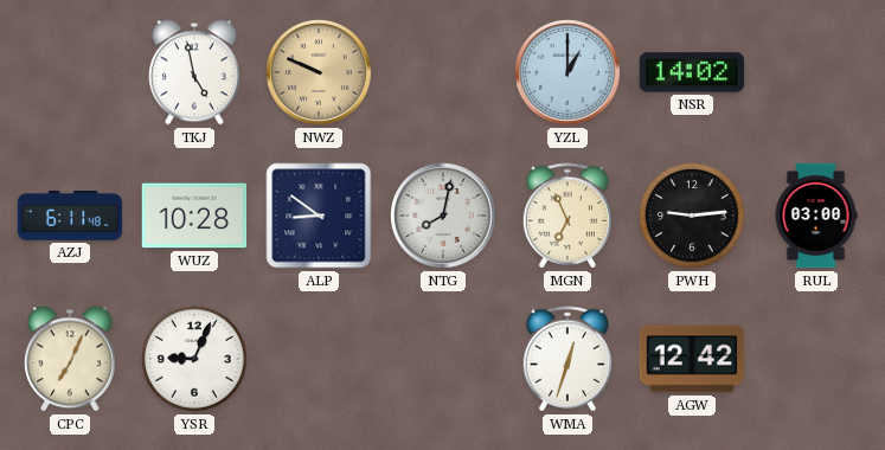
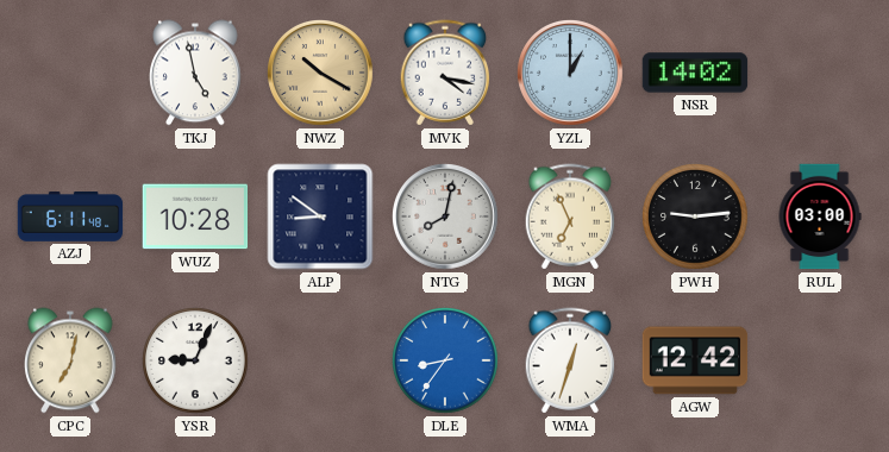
NWZ: 9:49 -> 10:20
MVK: none -> 4:17
CPC: 7:04 -> 7:02
DLE: none -> 8:36
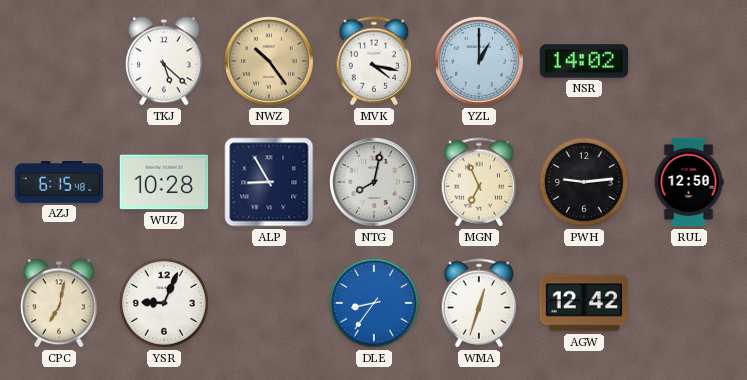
TKJ: 4:58 -> 5:22
NWZ: 10:20 -> 10:24
AZJ: 6:11 -> 6:15
ALP: 8:51 -> 8:55
RUL: 03:00 -> 12:50
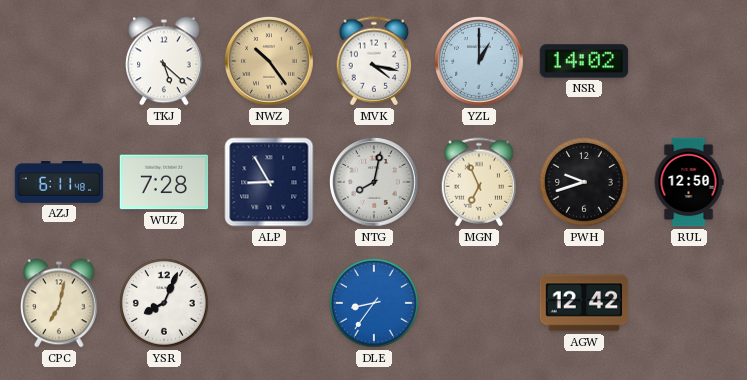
AZJ: 6:15 -> 6:11
WUZ: 10:28 -> 7:28
PWH: 9:14 -> 9:42
YSR: 9:04 -> 8:04
WMA: 12:33 -> none
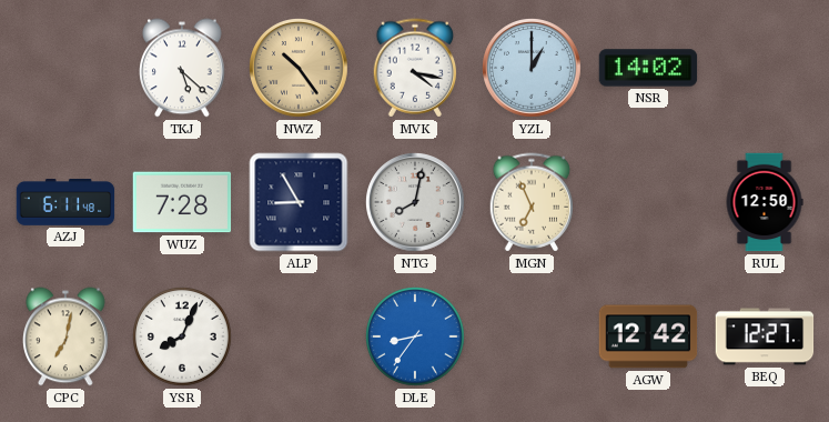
PWH: 9:42 -> none
BEQ: none -> 12:27
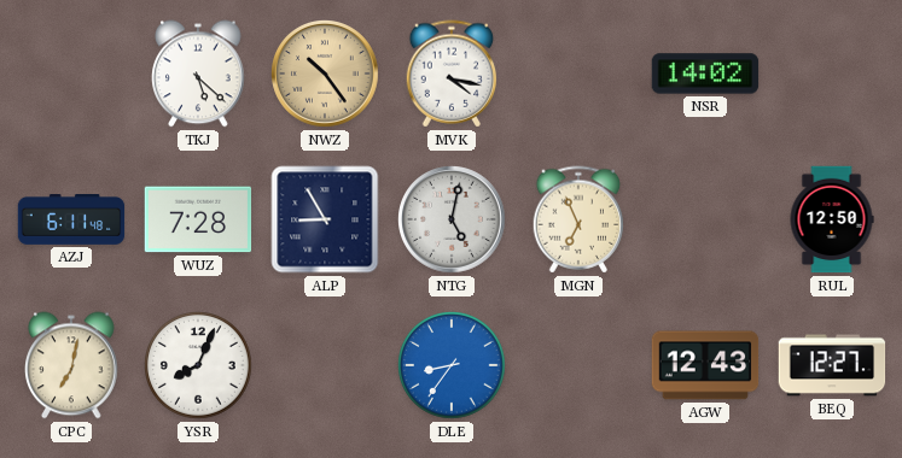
YZL: 1:00 -> none
NTG: 8:02 -> 5:02
AGW: 12:42 -> 12:43
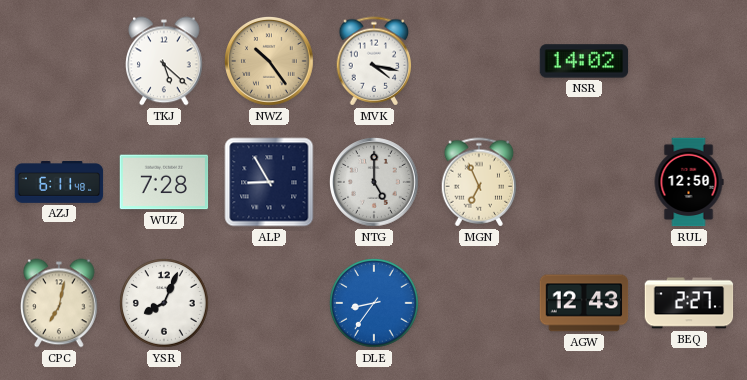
NTG: 5:02 -> 5:00
BEQ: 12:27 -> 2:27
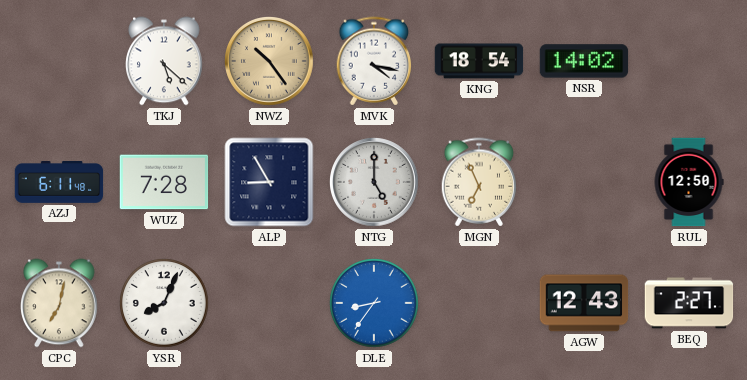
KNG: none -> 18:54
